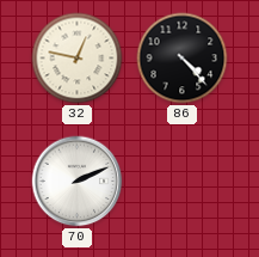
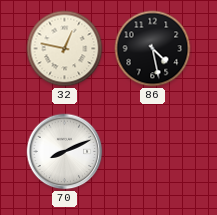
86: 4:23 -> 4:28
70: 2:11 -> 8:11
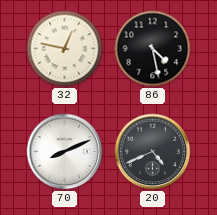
20: none -> 4:41
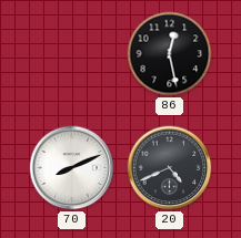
32: 12:47 -> none
86: 4:28 -> 12:28
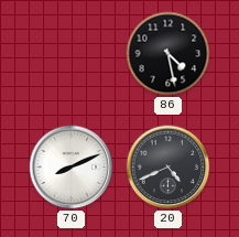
86: 12:28 -> 4:28
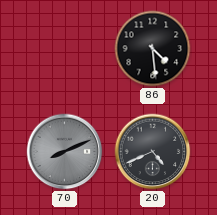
86: 4:28 -> 4:29
70 dial: white -> grey
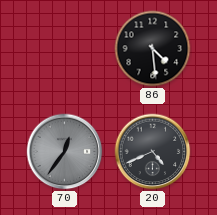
70: 8:11 -> 12:36
